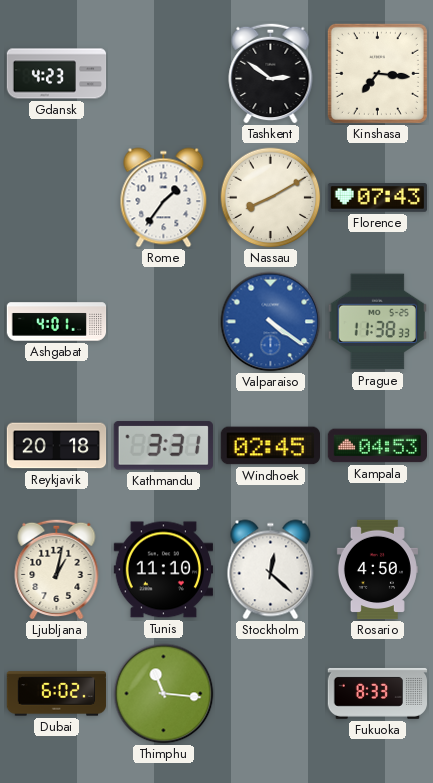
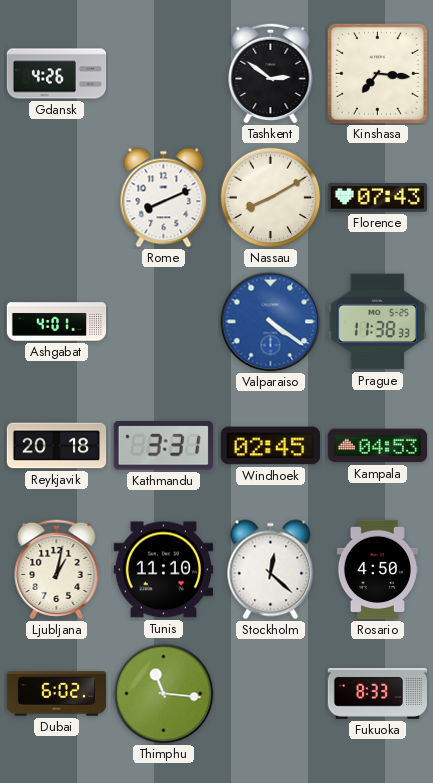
Gdansk: 4:23 -> 4:26
Rome: 1:36 -> 8:11
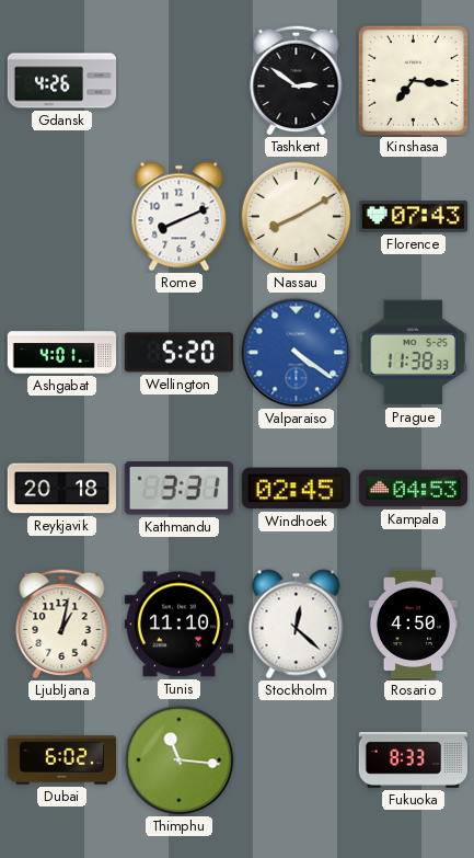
Wellington: none -> 5:20
